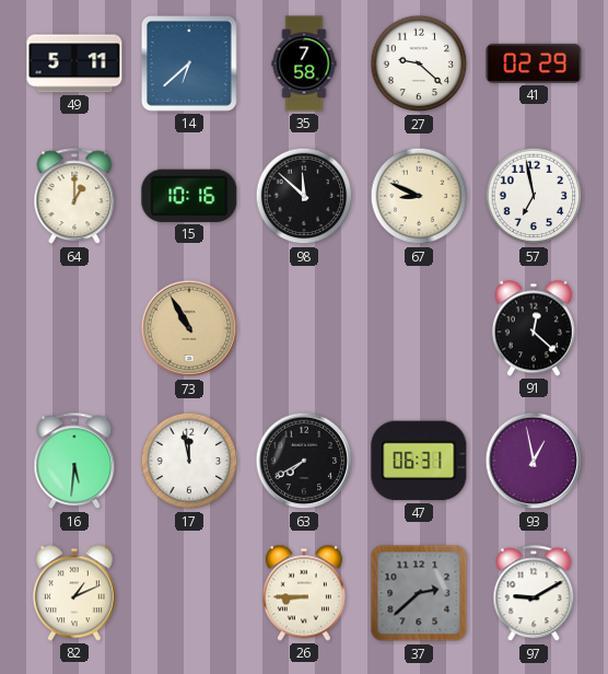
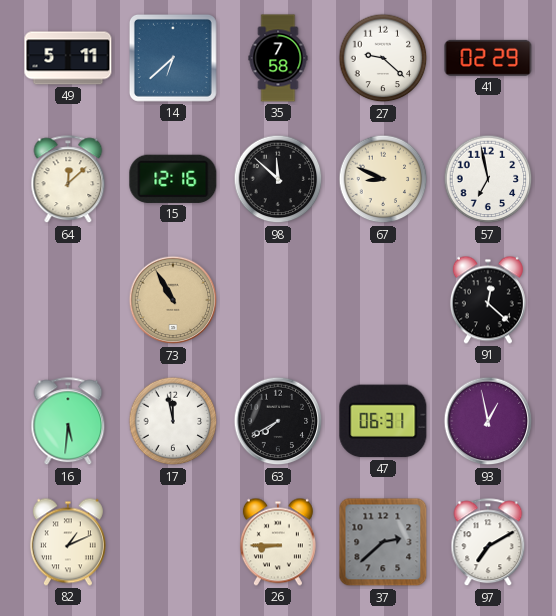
64: 1:00 -> 12:08
15: 10:16 -> 12:16
97: 9:10 -> 7:10
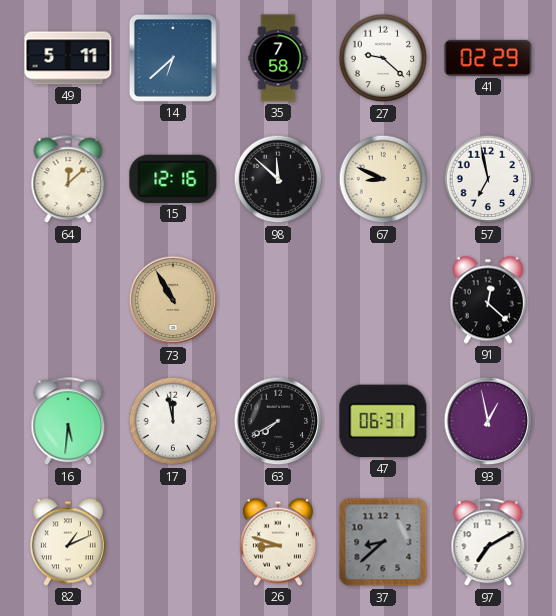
26: 8:45 -> 8:48
37: 2:38 -> 8:38
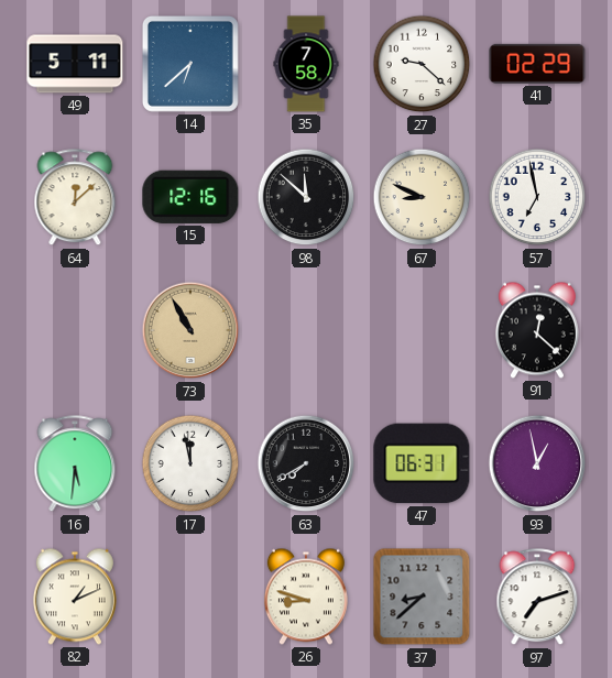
97: 7:10 -> 7:12
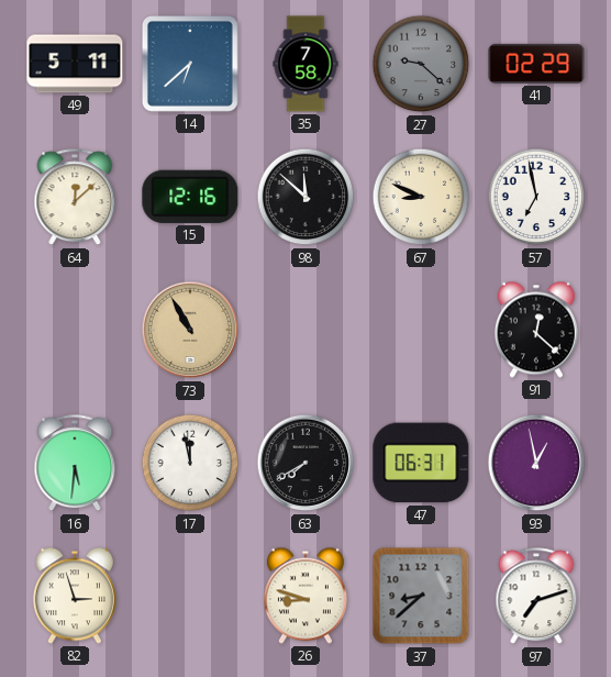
27 dial: white -> grey
82: 1:11 -> 2:57
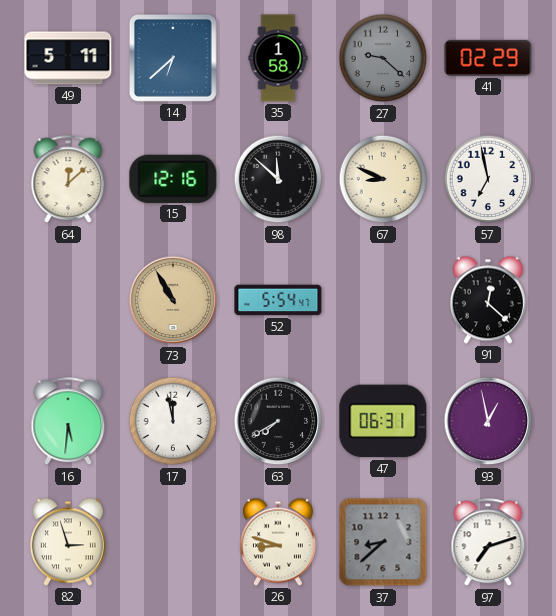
35: 7:58 -> 1:58
52: none -> 5:54
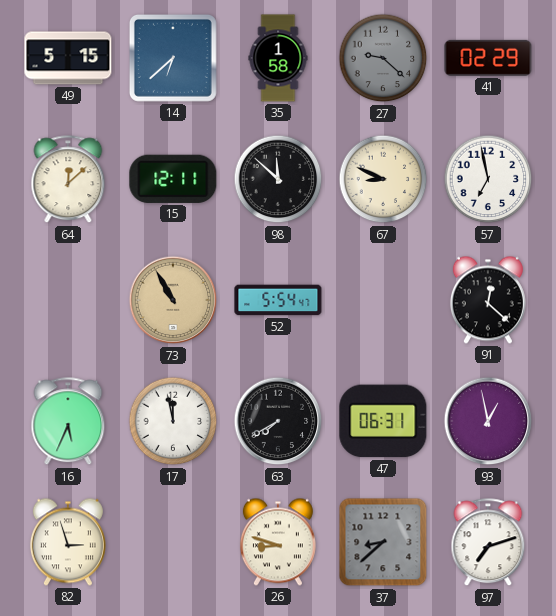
49: 5:11 -> 5:15
15: 12:16 -> 12:11
16: 5:31 -> 5:34
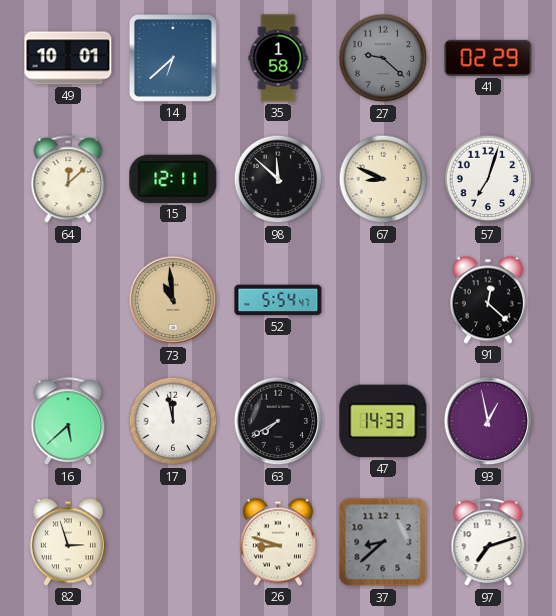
49: 5:15 -> 10:01
57: 6:58 -> 7:03
73: 10:55 -> 10:59
16: 5:34 -> 5:38
47: 06:31 -> 14:33
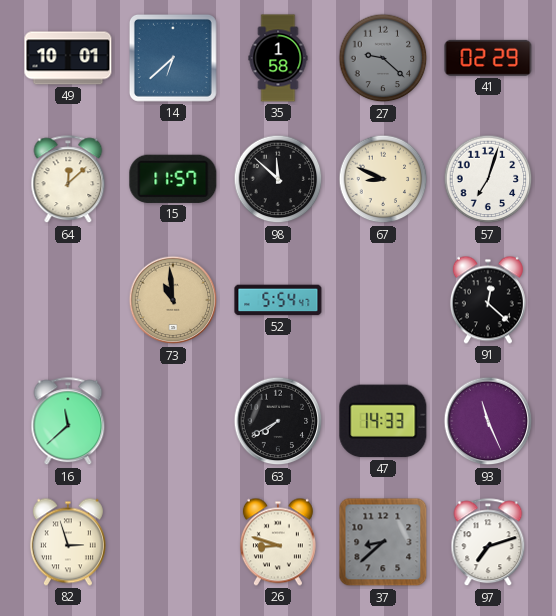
15: 12:11 -> 11:57
16: 5:38 -> 11:38
17: 11:58 -> none
93: 12:58 -> 11:26
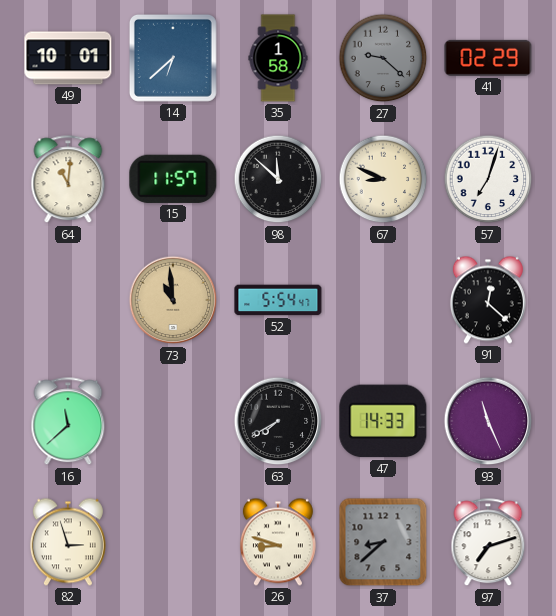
64: 12:08 -> 11:01
